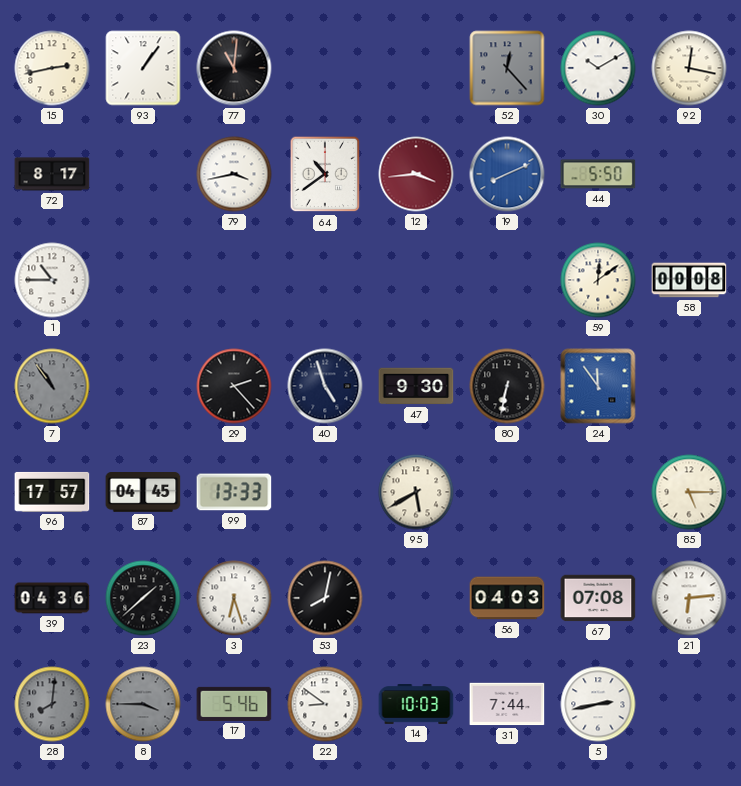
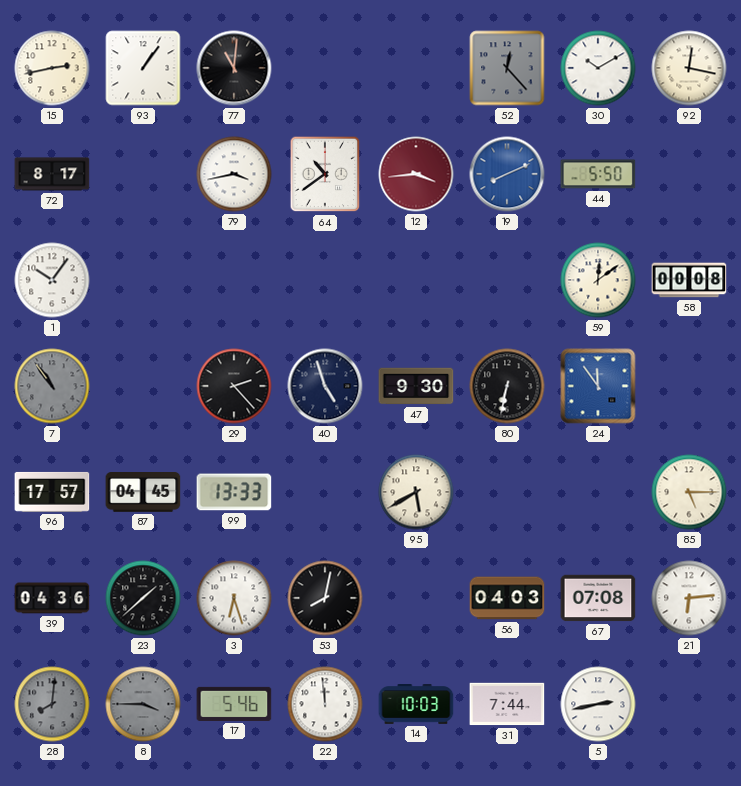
1: 10:45 -> 10:06
22: 8:51 -> 11:59
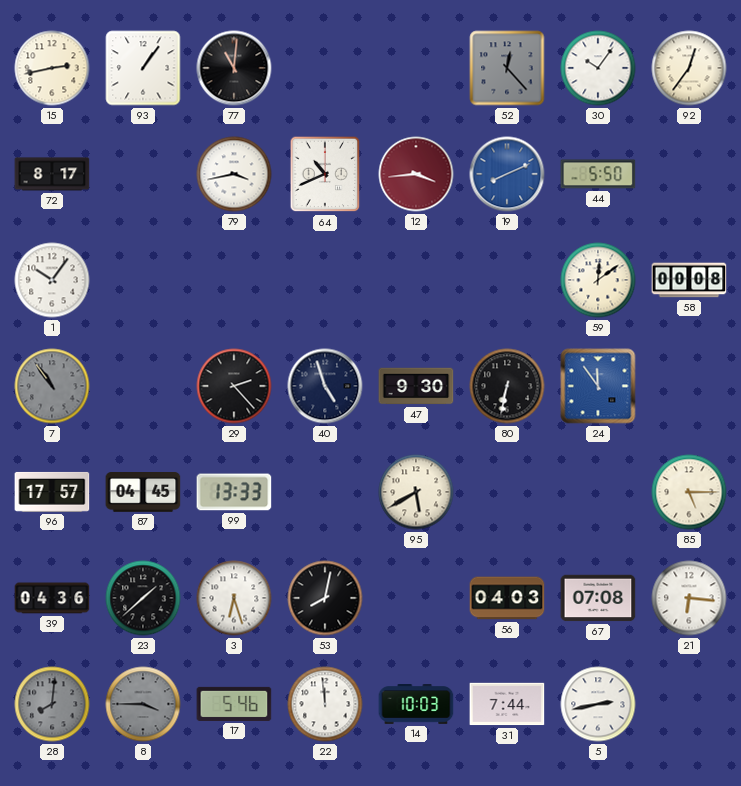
30: 10:10 -> 10:06
92: 12:17 -> 12:36
64: 10:39 -> 10:41
21: 6:14 -> 6:16
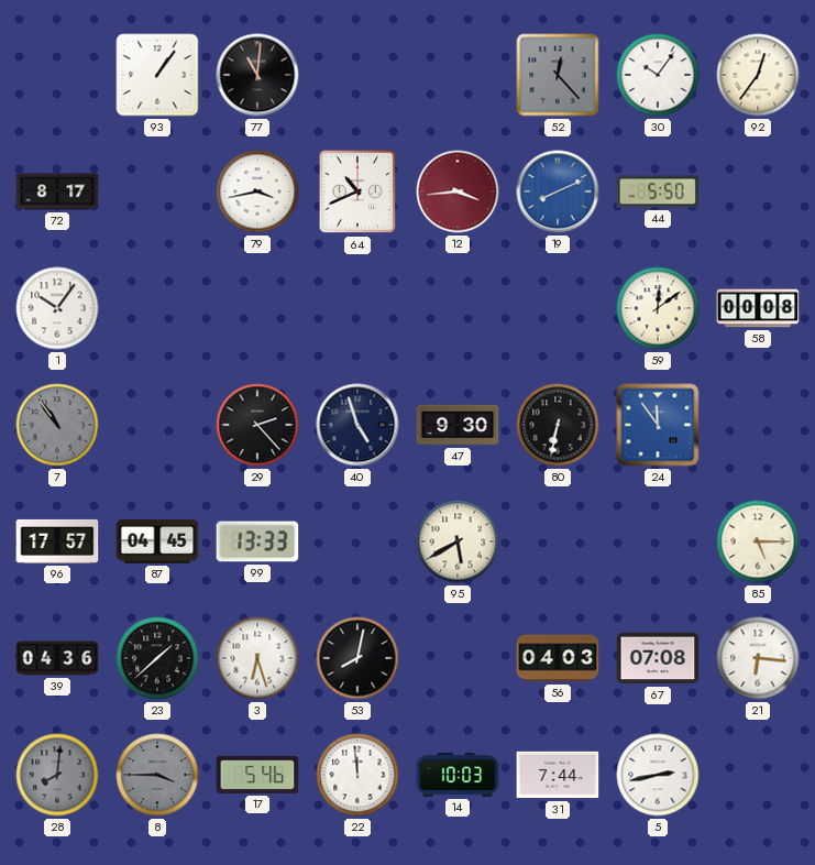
15: 2:43 -> none
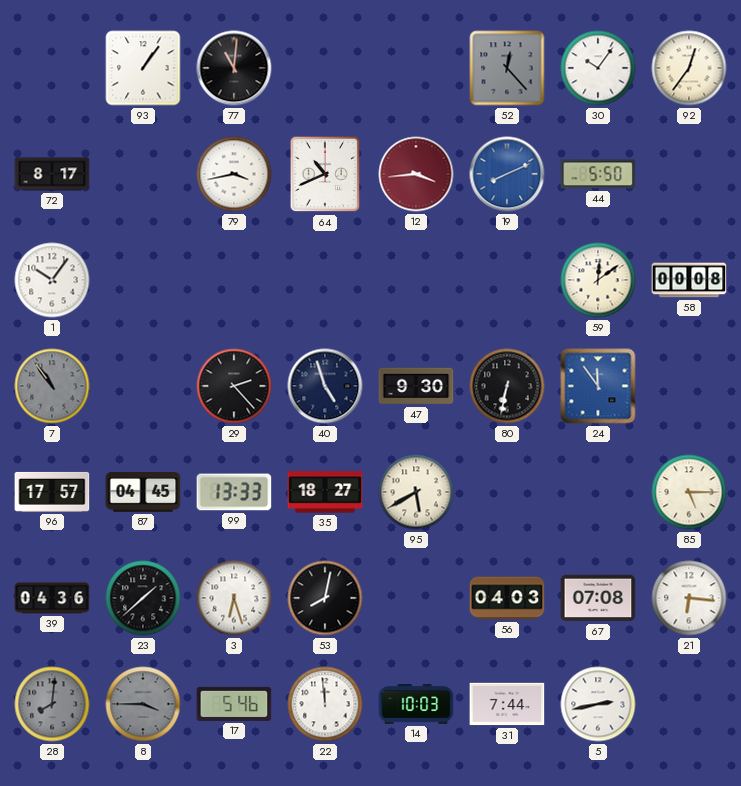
35: none -> 18:27
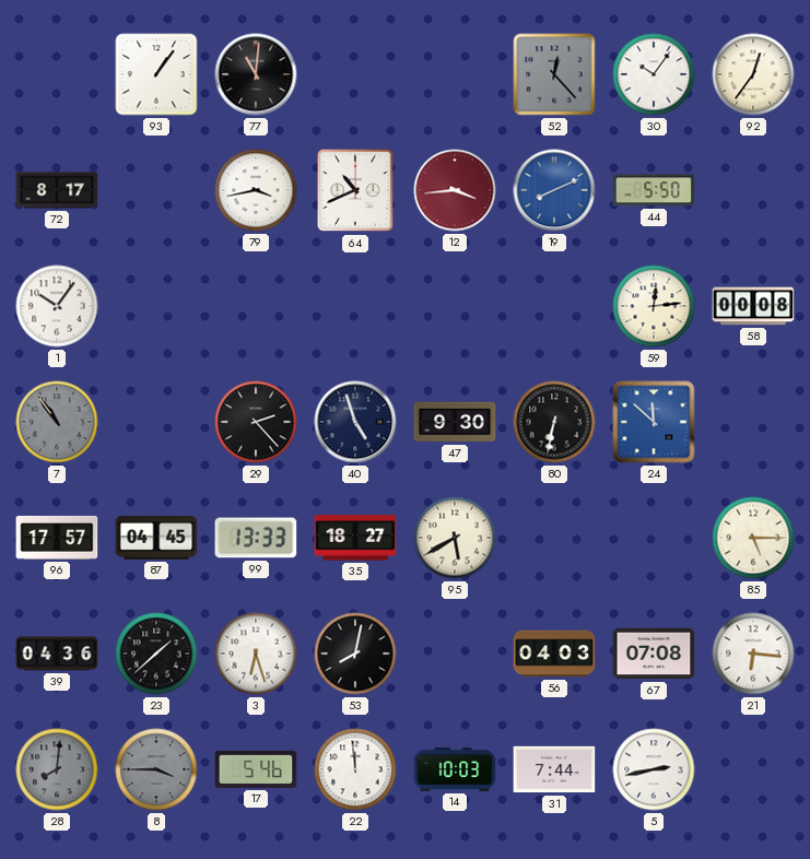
59: 12:09 -> 12:14
24: 11:54 -> 11:52
